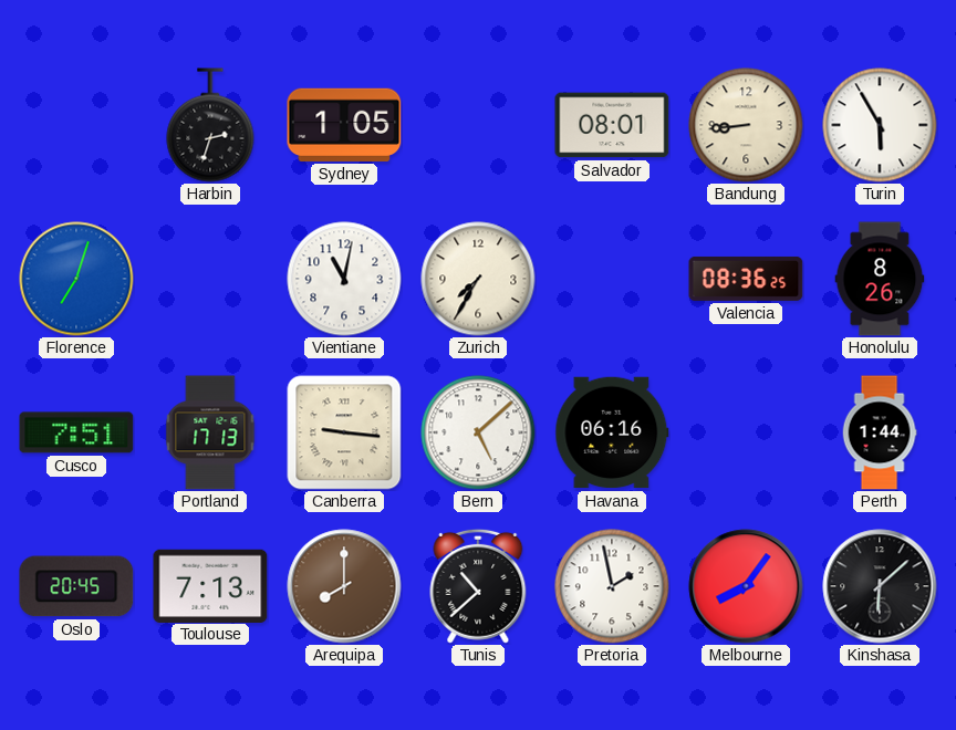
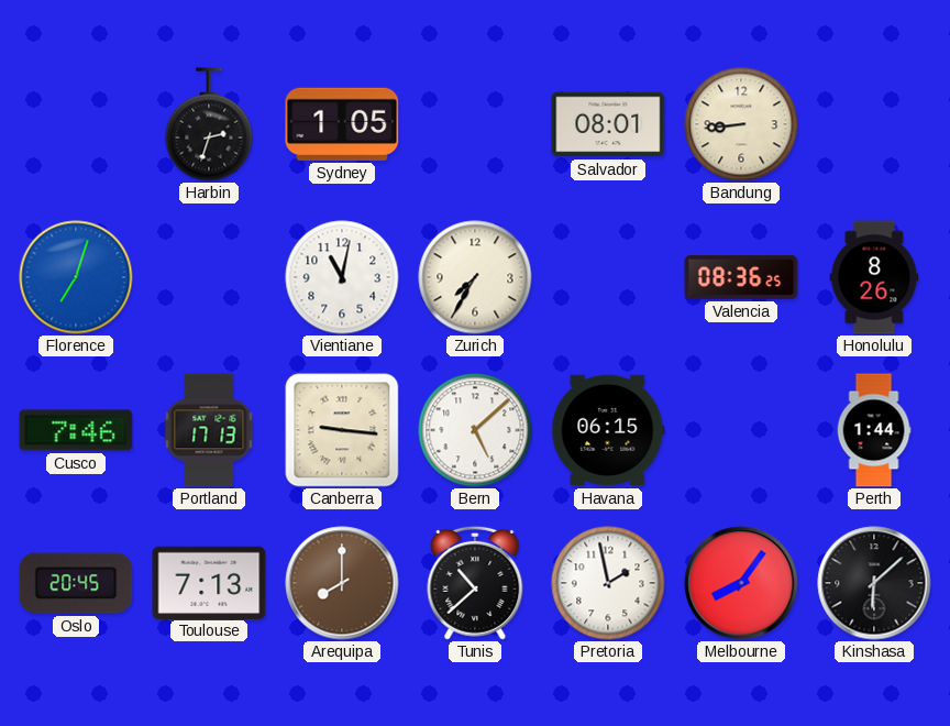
Turin: 5:55 -> none
Cusco: 7:51 -> 7:46
Havana: 06:16 -> 06:15
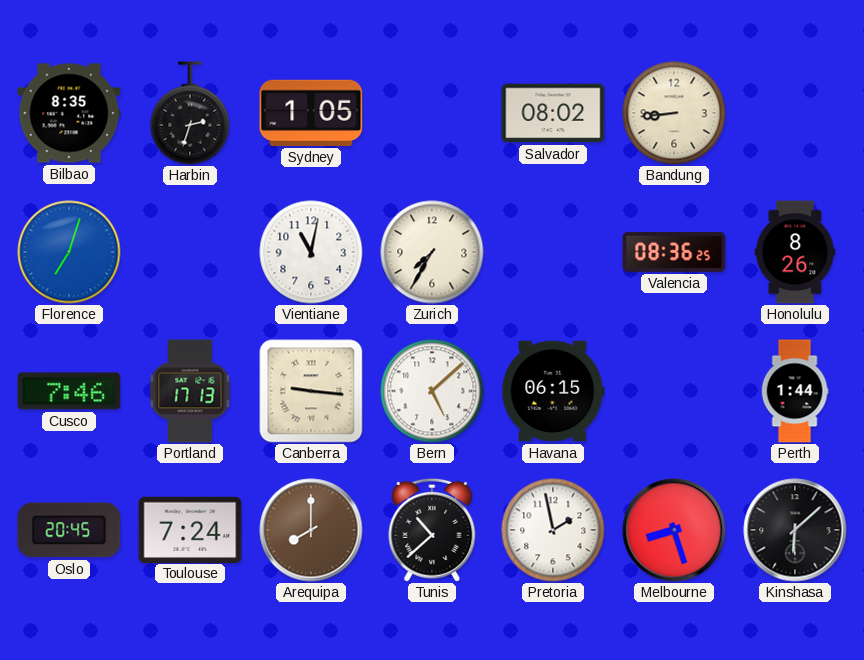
Bilbao: none -> 8:35
Salvador: 08:01 -> 08:02
Toulouse: 7:13 -> 7:24
Melbourne: 8:06 -> 8:27
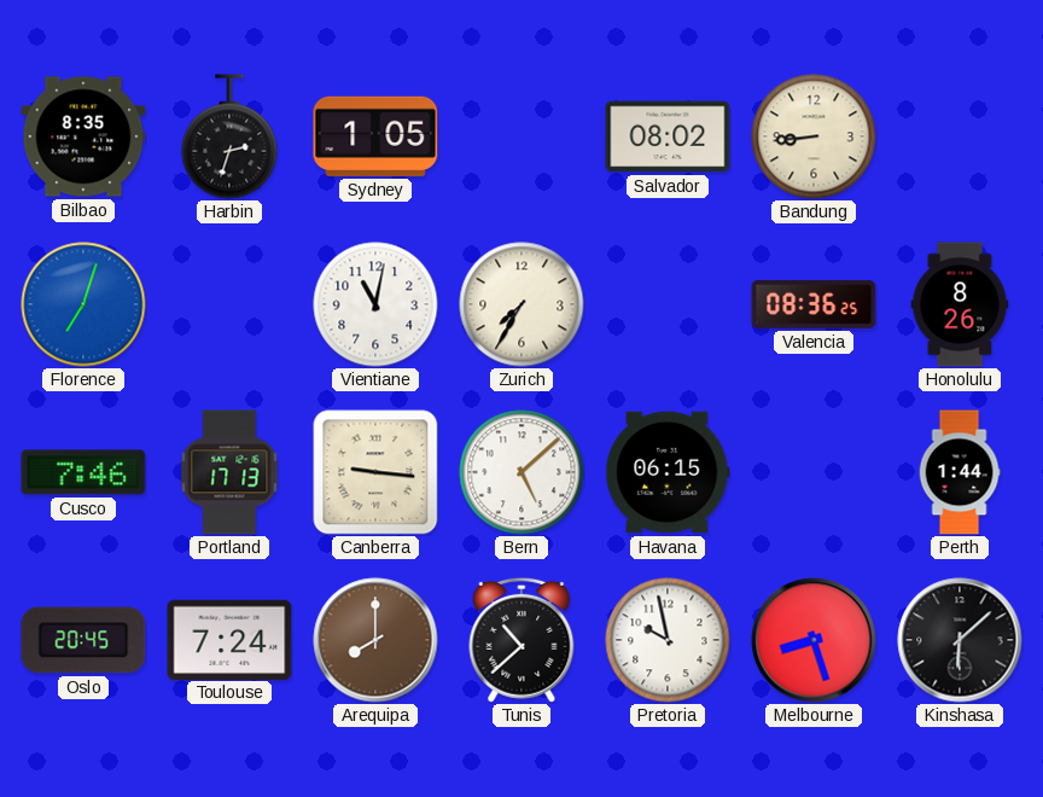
Pretoria: 1:58 -> 9:58
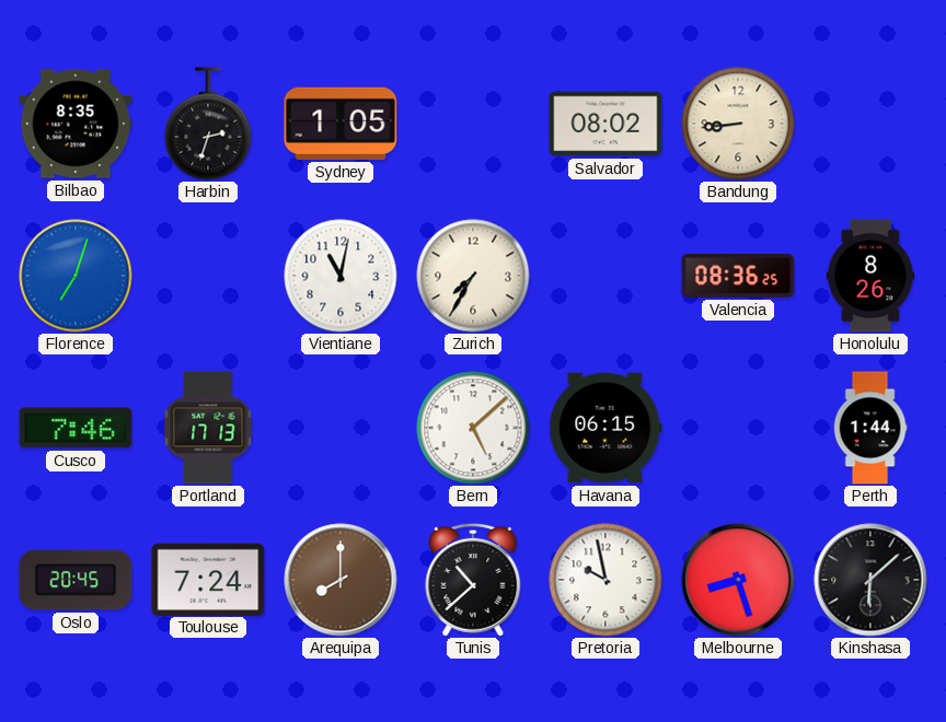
Canberra: 9:16 -> none
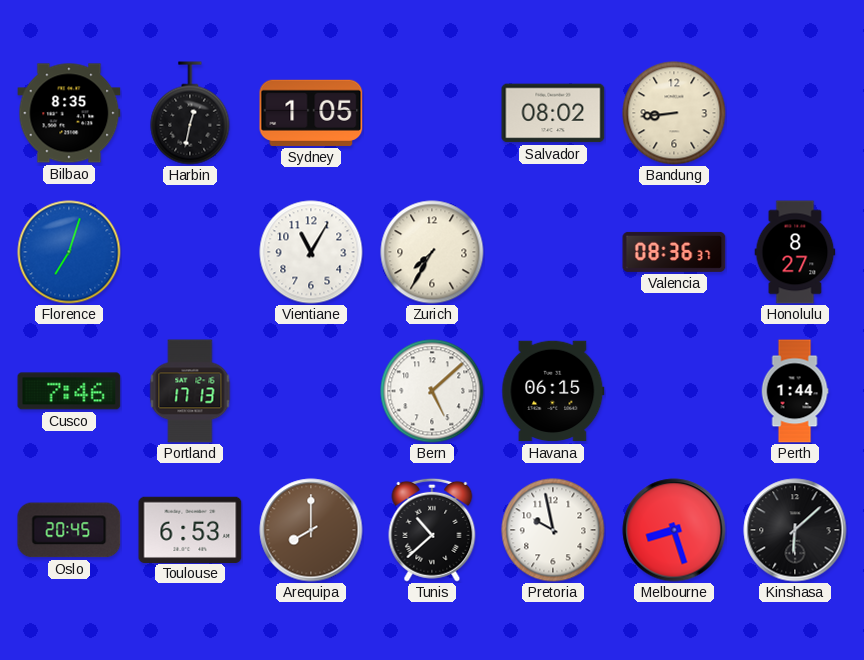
Harbin: 2:33 -> 12:32
Vientiane: 11:02 -> 11:05
Valencia: 08:36:25 -> 08:36:37
Honolulu: 8:26 -> 8:27
Toulouse: 7:24 -> 6:53
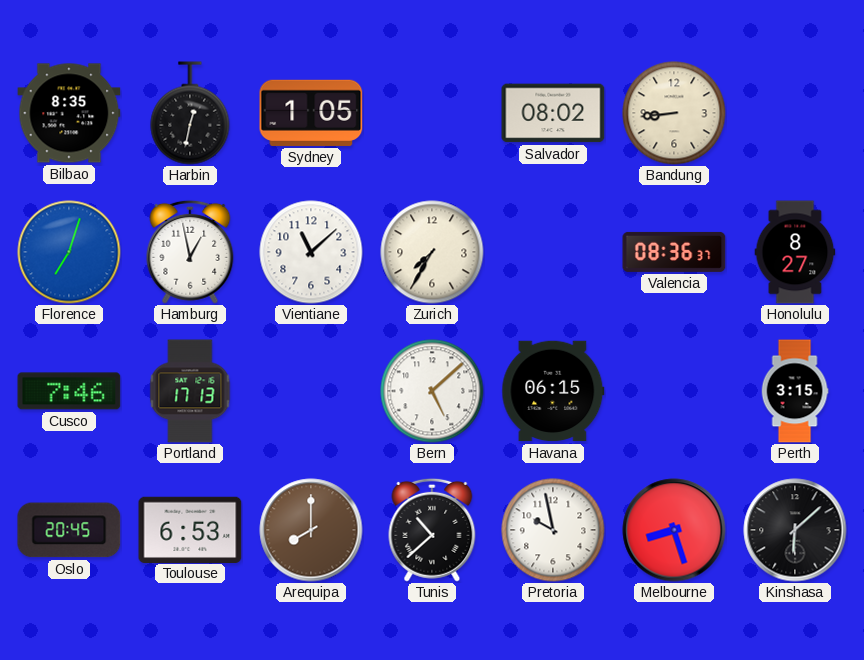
Hamburg: none -> 12:58
Vientiane: 11:05 -> 11:08
Perth: 1:44 -> 3:15
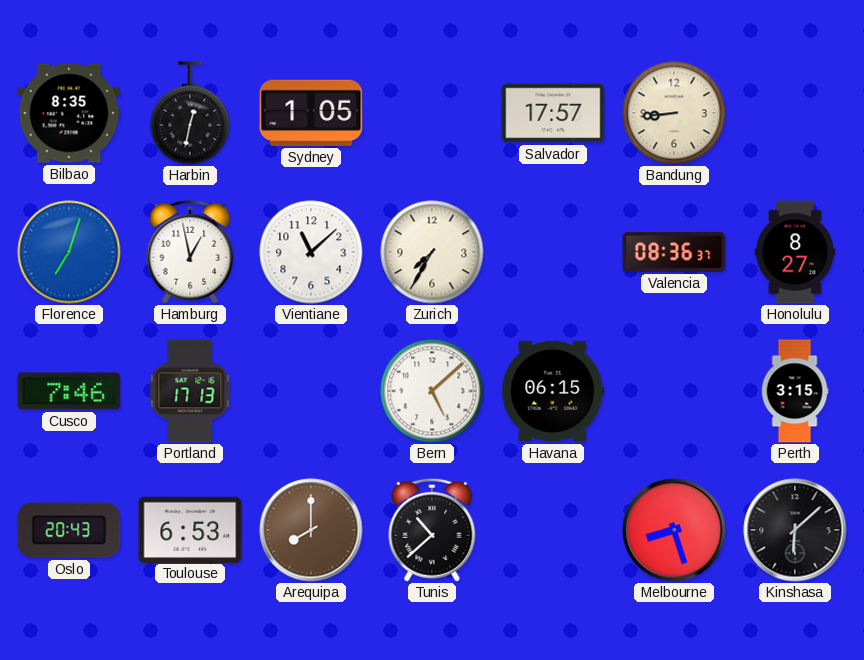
Salvador: 08:02 -> 17:57
Oslo: 20:45 -> 20:43
Pretoria: 9:58 -> none
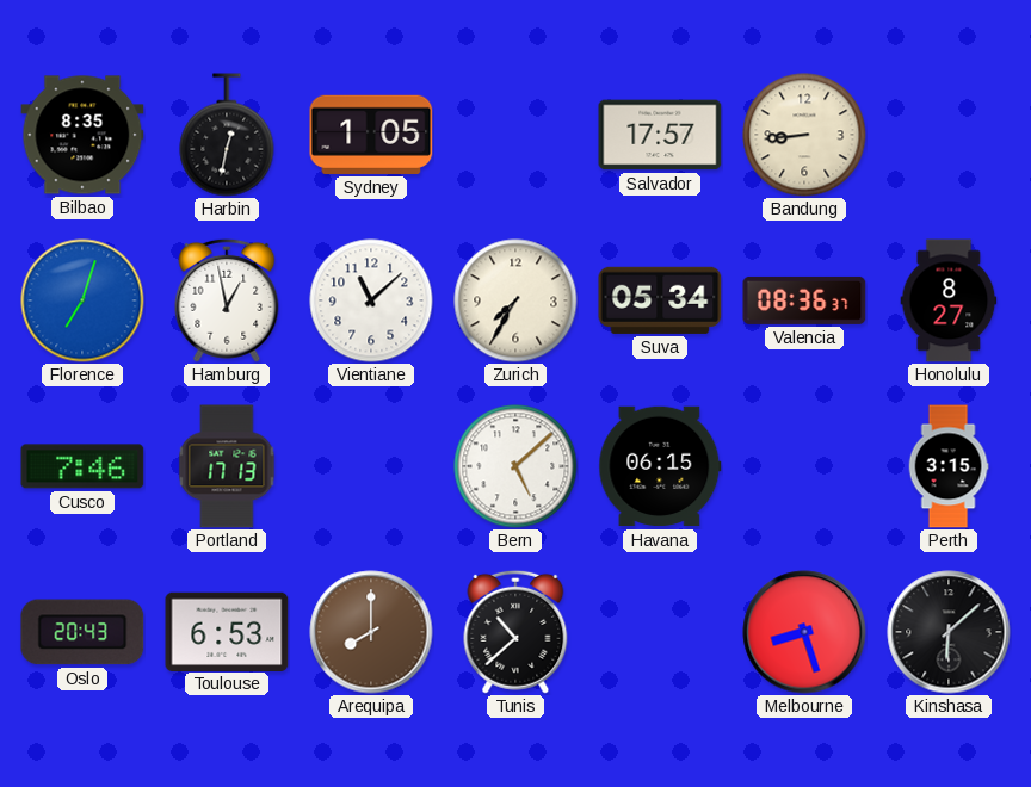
Suva: none -> 05:34
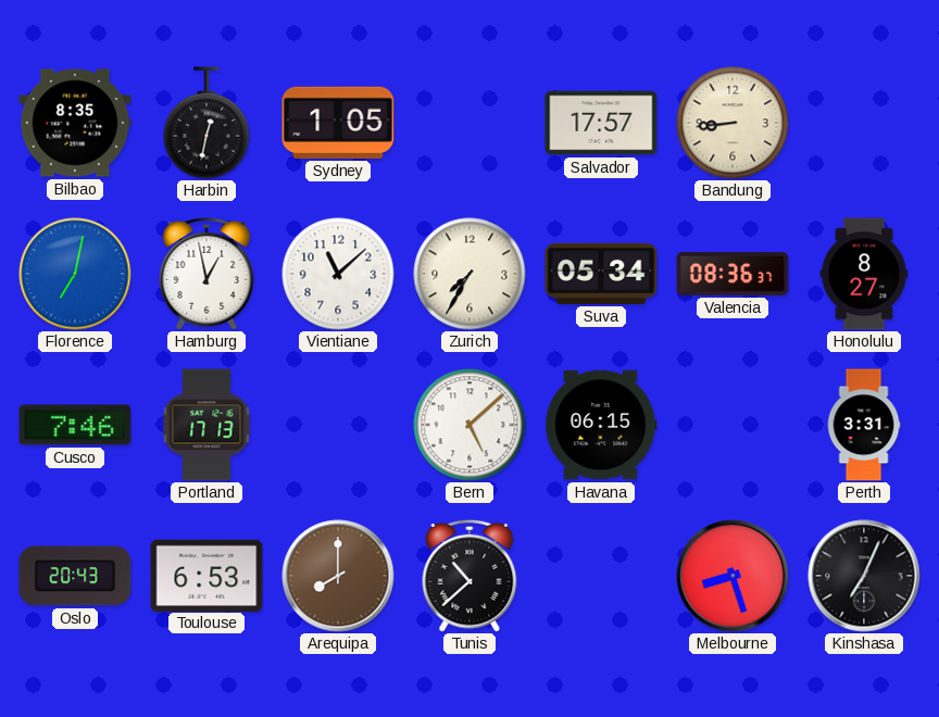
Florence: 7:03 -> 7:02
Perth: 3:15 -> 3:31
Kinshasa: 6:08 -> 7:04
